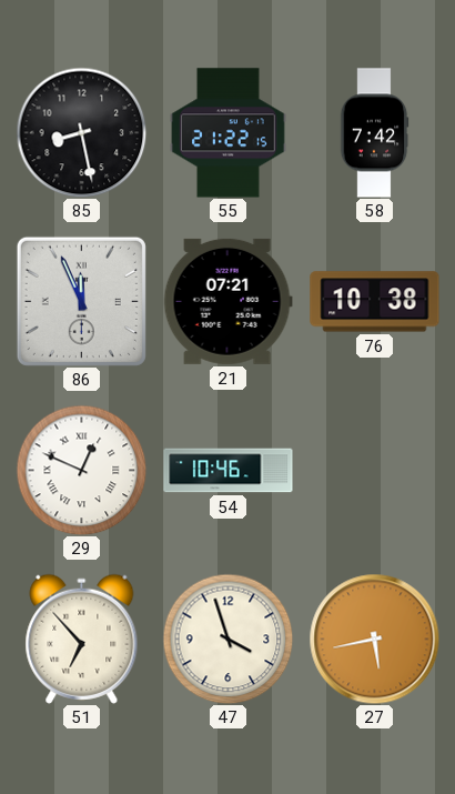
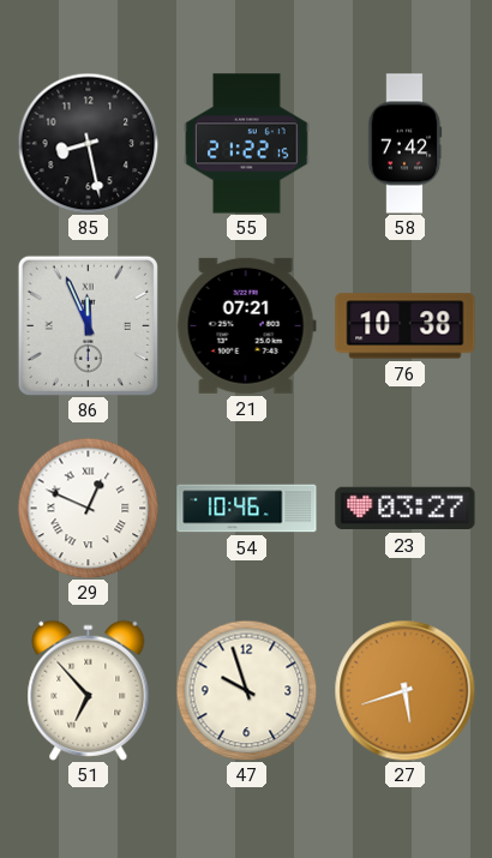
23: none -> 03:27
47: 3:57 -> 9:57
27: 5:43 -> 5:42
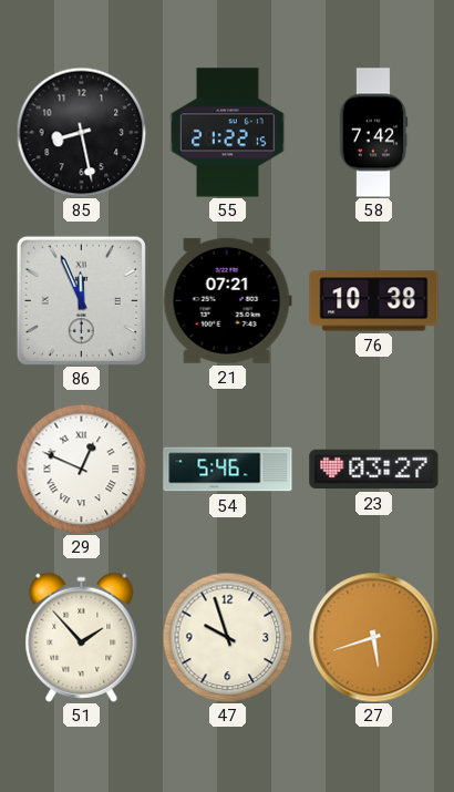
54: 10:46 -> 5:46
51: 6:53 -> 1:53
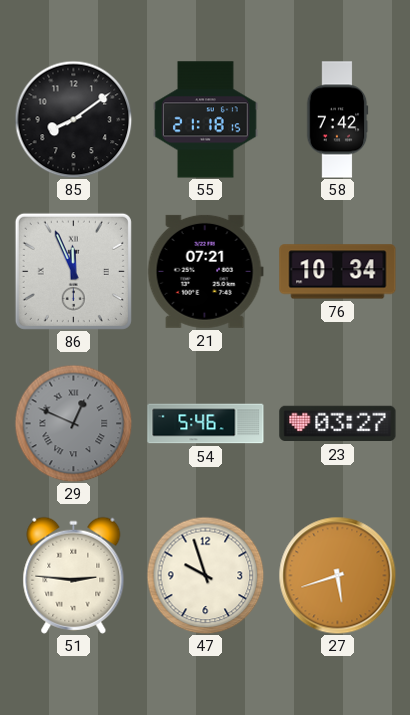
85: 8:28 -> 8:09
55: 21:22 -> 21:18
76: 10:38 -> 10:34
29 dial: white -> grey
51: 1:53 -> 2:46
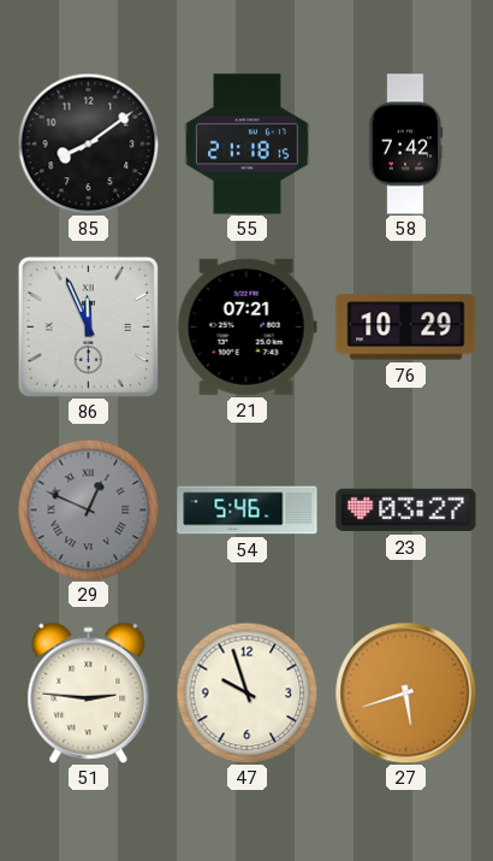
76: 10:34 -> 10:29
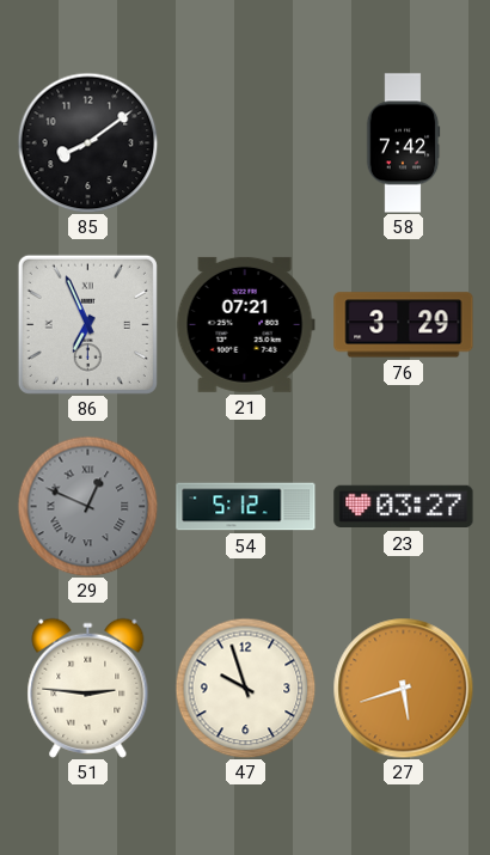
55: 21:18 -> none
86: 11:56 -> 6:56
76: 10:29 -> 3:29
54: 5:46 -> 5:12
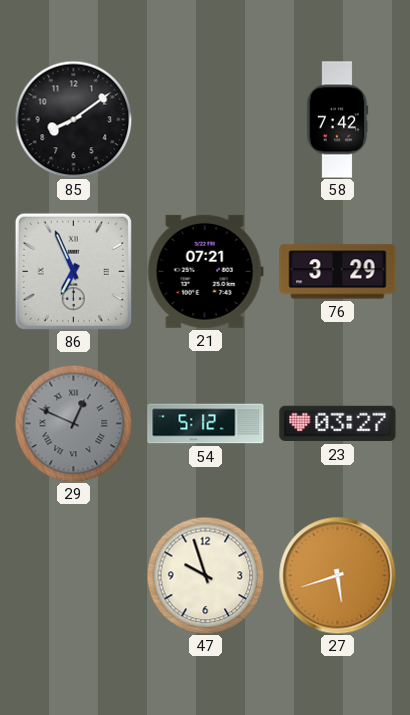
51: 2:46 -> none
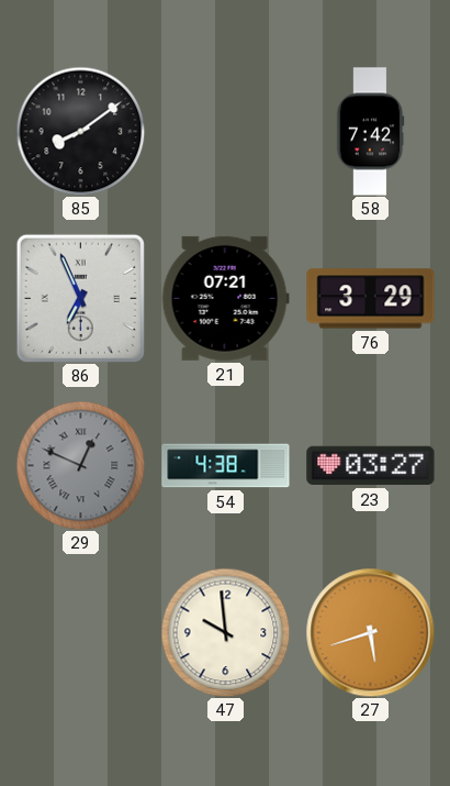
54: 5:12 -> 4:38
47: 9:57 -> 9:59
